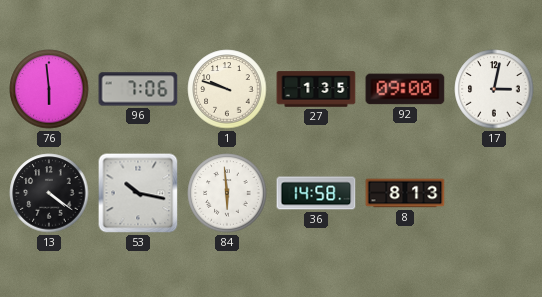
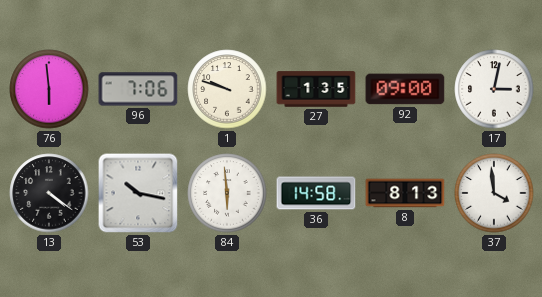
37: none -> 3:59
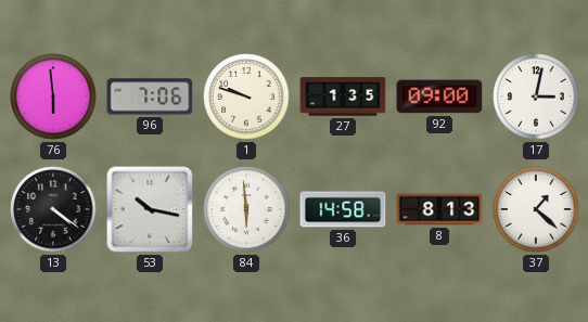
37: 3:59 -> 1:22
